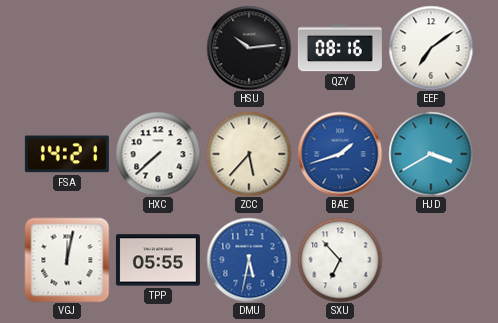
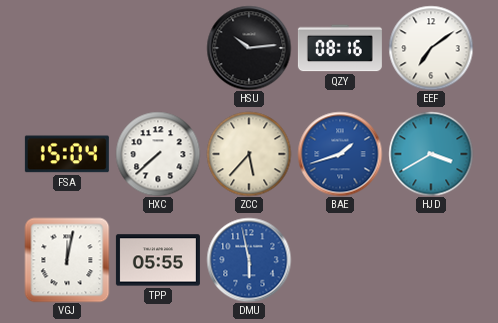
FSA: 14:21 -> 15:04
DMU: 5:32 -> 5:58
SXU: 6:53 -> none
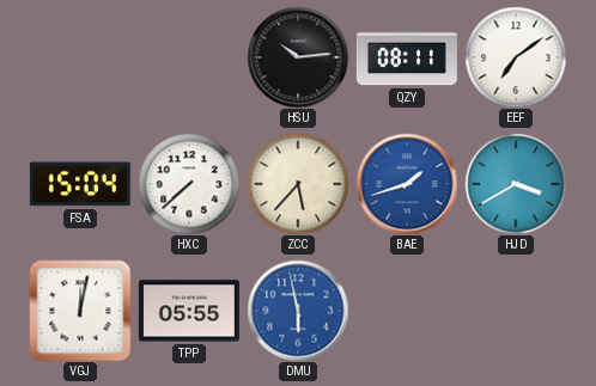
QZY: 08:16 -> 08:11
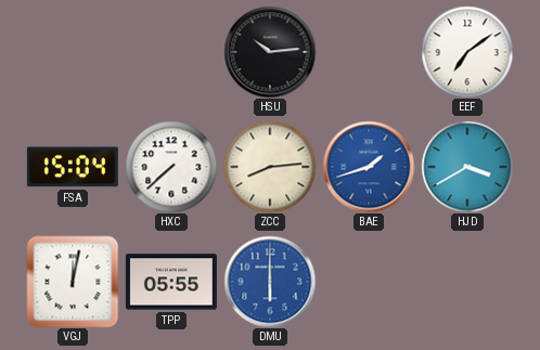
QZY: 08:11 -> none
ZCC: 5:37 -> 8:14
DMU: 5:58 -> 6:00
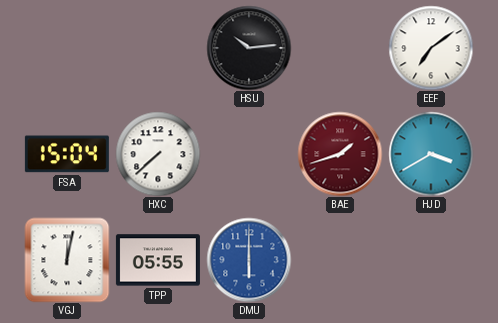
ZCC: 8:14 -> none
BAE dial: blue -> burgundy
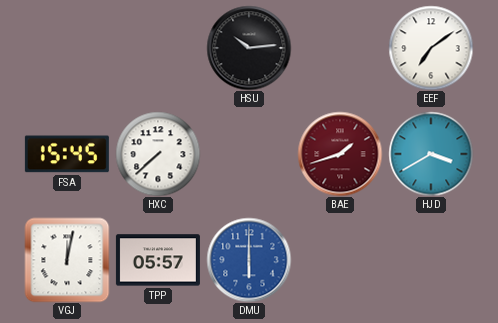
FSA: 15:04 -> 15:45
TPP: 05:55 -> 05:57
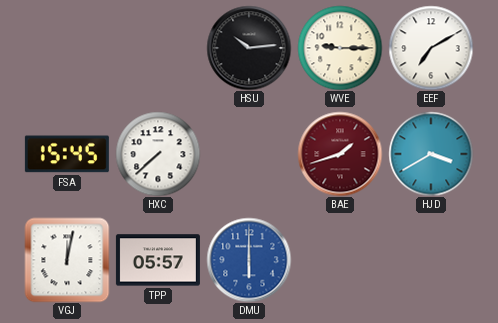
WVE: none -> 9:15
EEF: 7:09 -> 7:10
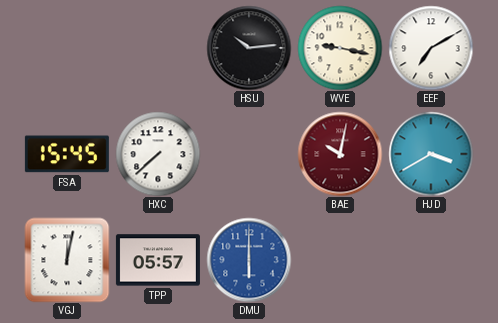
WVE: 9:15 -> 9:17
BAE: 1:42 -> 10:02
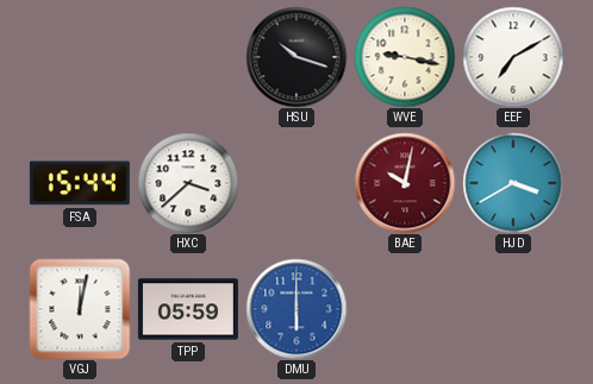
HSU: 10:14 -> 10:18
FSA: 15:45 -> 15:44
HXC: 7:38 -> 3:38
TPP: 05:57 -> 05:59
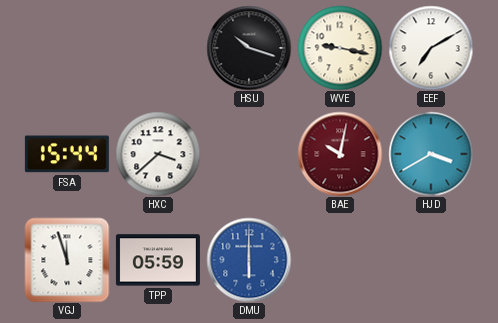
VGJ: 12:02 -> 11:57
